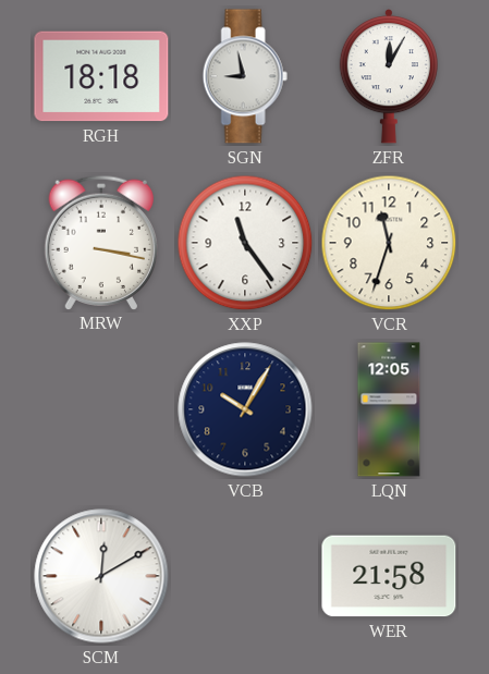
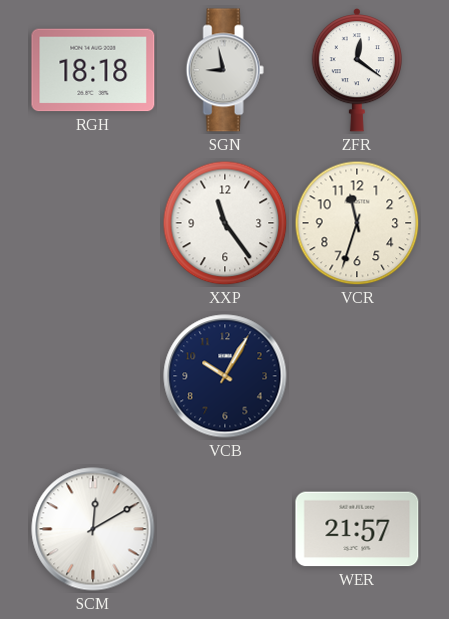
ZFR: 12:05 -> 12:21
MRW: 3:17 -> none
LQN: 12:05 -> none
WER: 21:58 -> 21:57
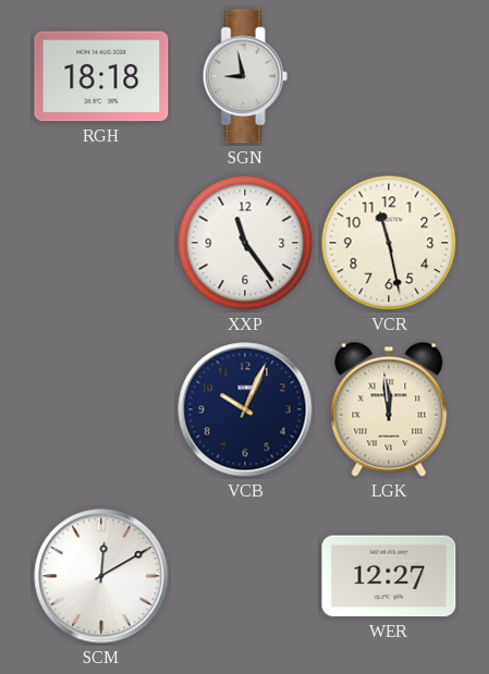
ZFR: 12:21 -> none
VCR: 11:33 -> 11:28
VCB: 10:05 -> 10:04
LGK: none -> 11:59
WER: 21:57 -> 12:27
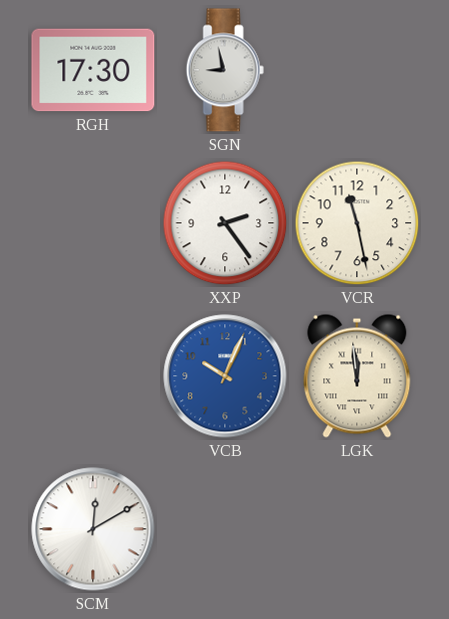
RGH: 18:18 -> 17:30
XXP: 11:24 -> 2:24
VCB dial: navy -> blue
WER: 12:27 -> none
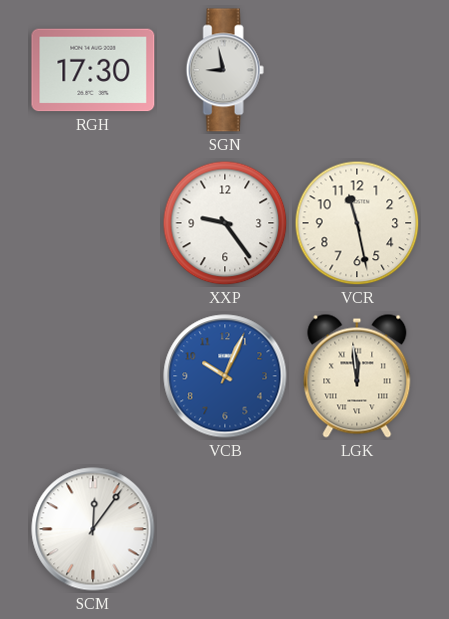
XXP: 2:24 -> 9:24
SCM: 12:10 -> 12:06
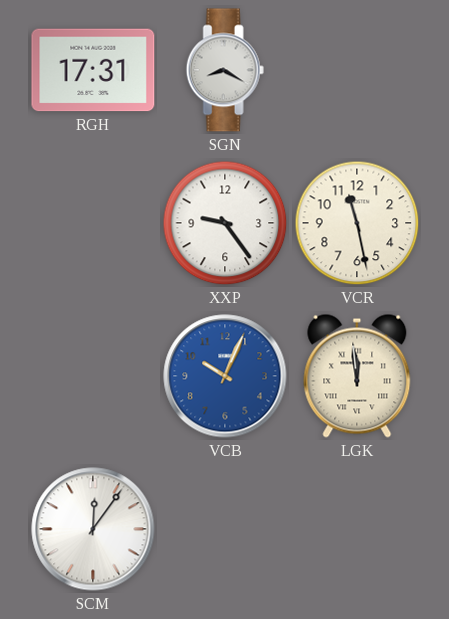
RGH: 17:30 -> 17:31
SGN: 8:58 -> 8:20
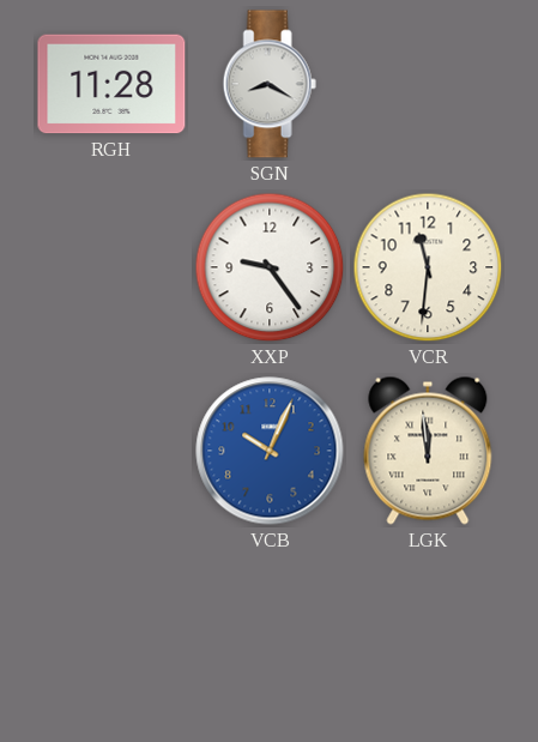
RGH: 17:31 -> 11:28
VCR: 11:28 -> 11:31
SCM: 12:06 -> none
